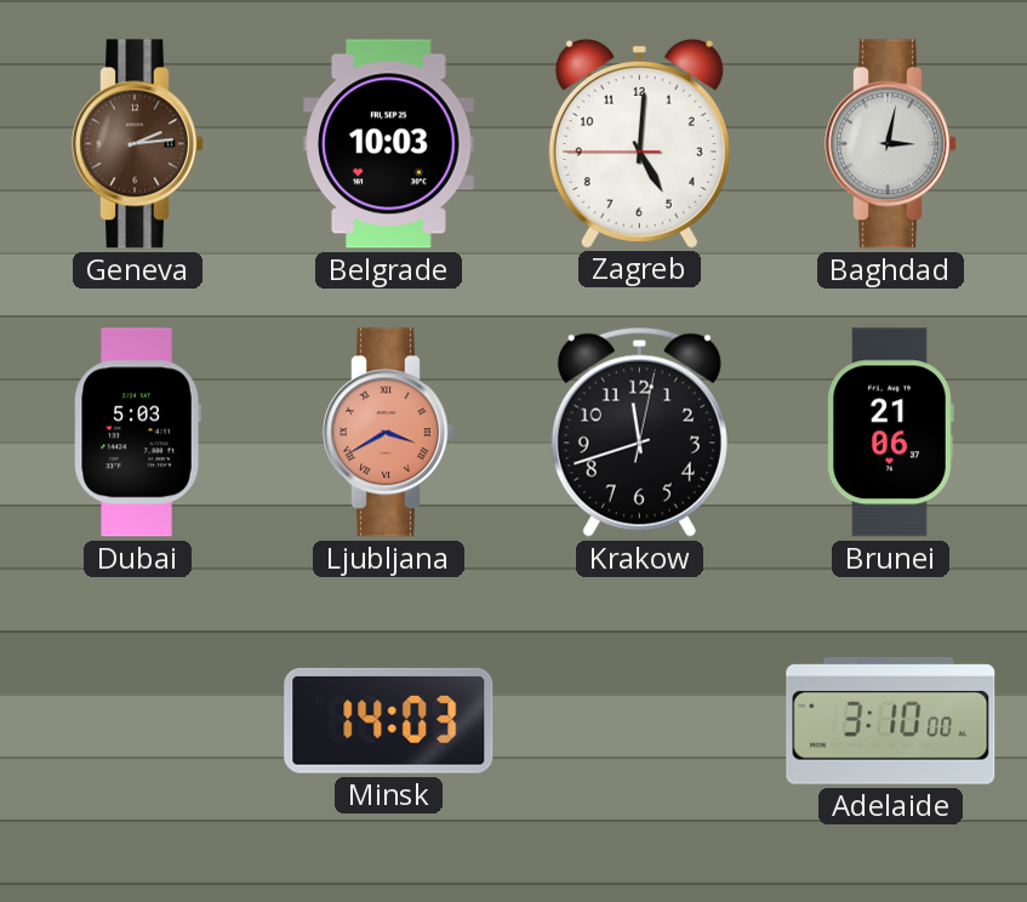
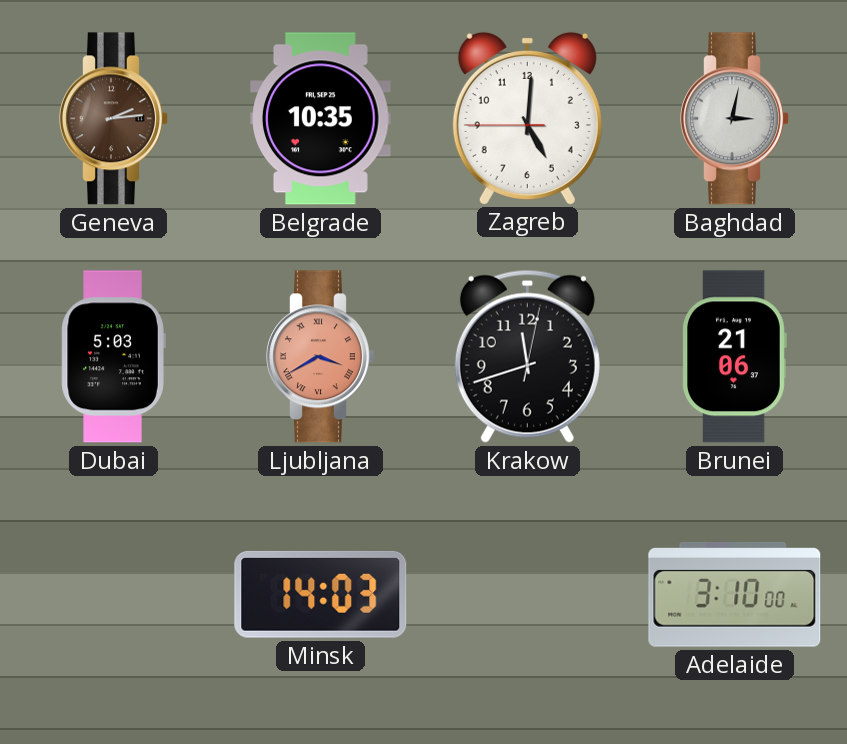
Belgrade: 10:03 -> 10:35
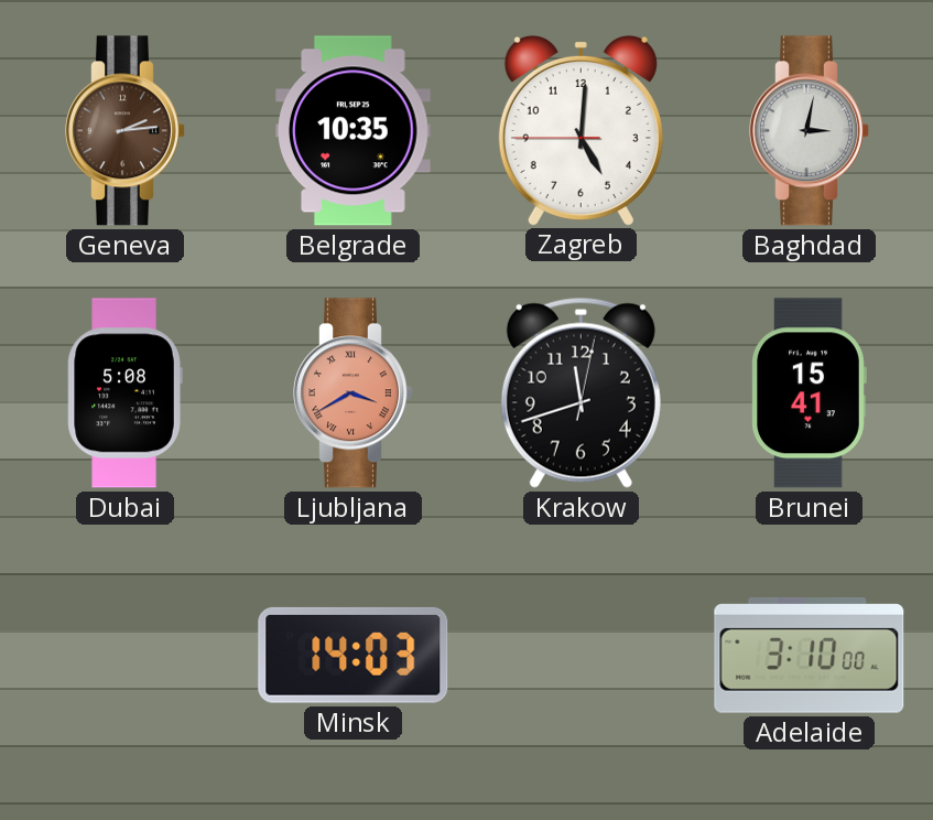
Dubai: 5:03 -> 5:08
Brunei: 21:06 -> 15:41
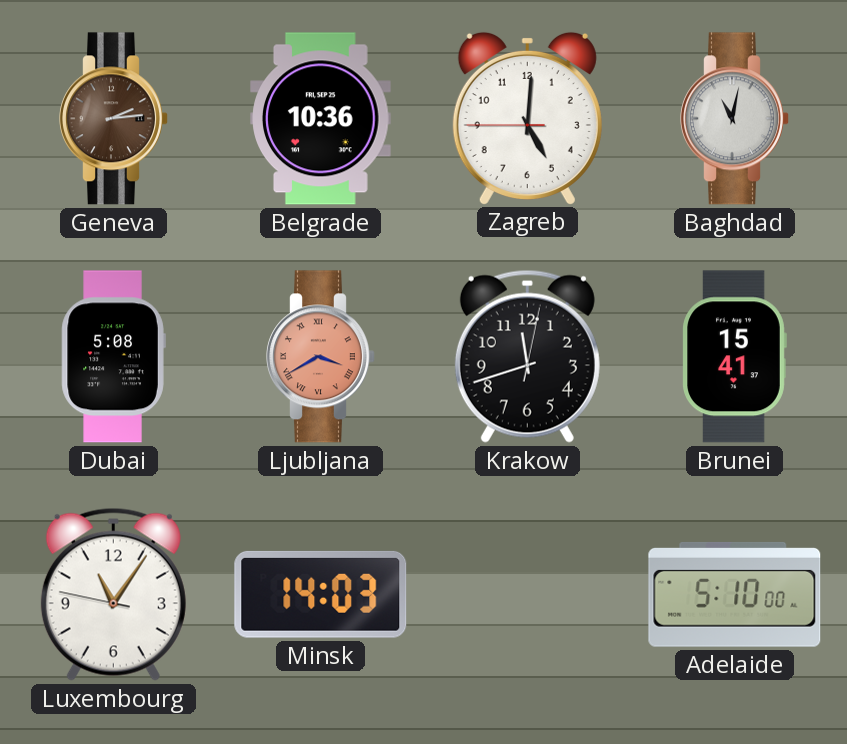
Belgrade: 10:35 -> 10:36
Baghdad: 3:02 -> 11:02
Luxembourg: none -> 11:05
Adelaide: 3:10 -> 5:10
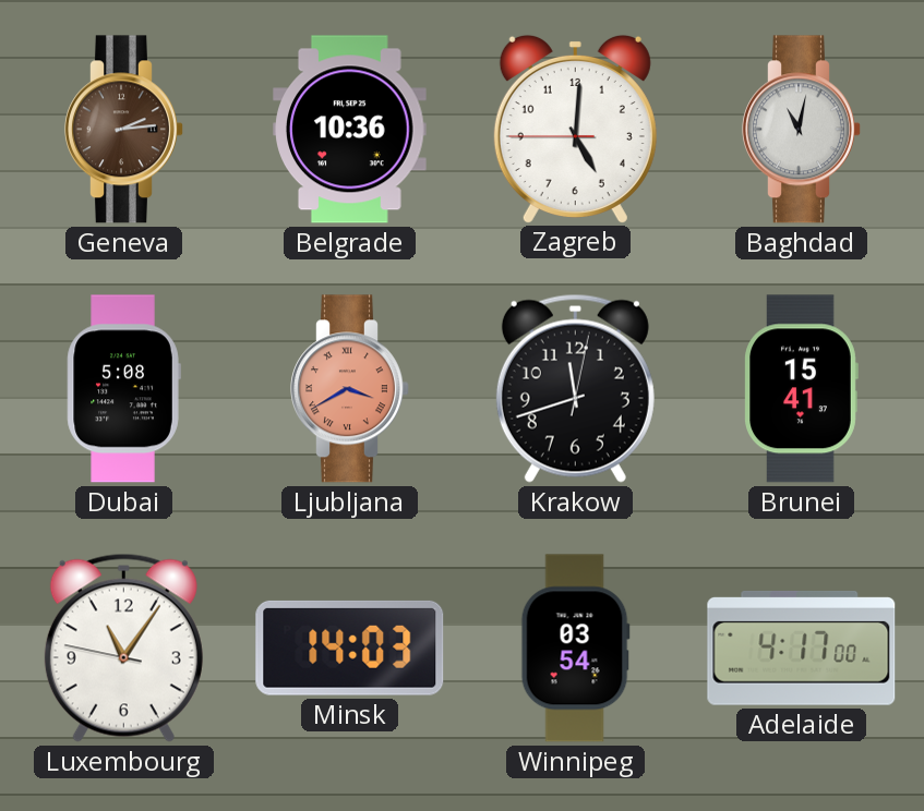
Winnipeg: none -> 03:54
Adelaide: 5:10 -> 4:17
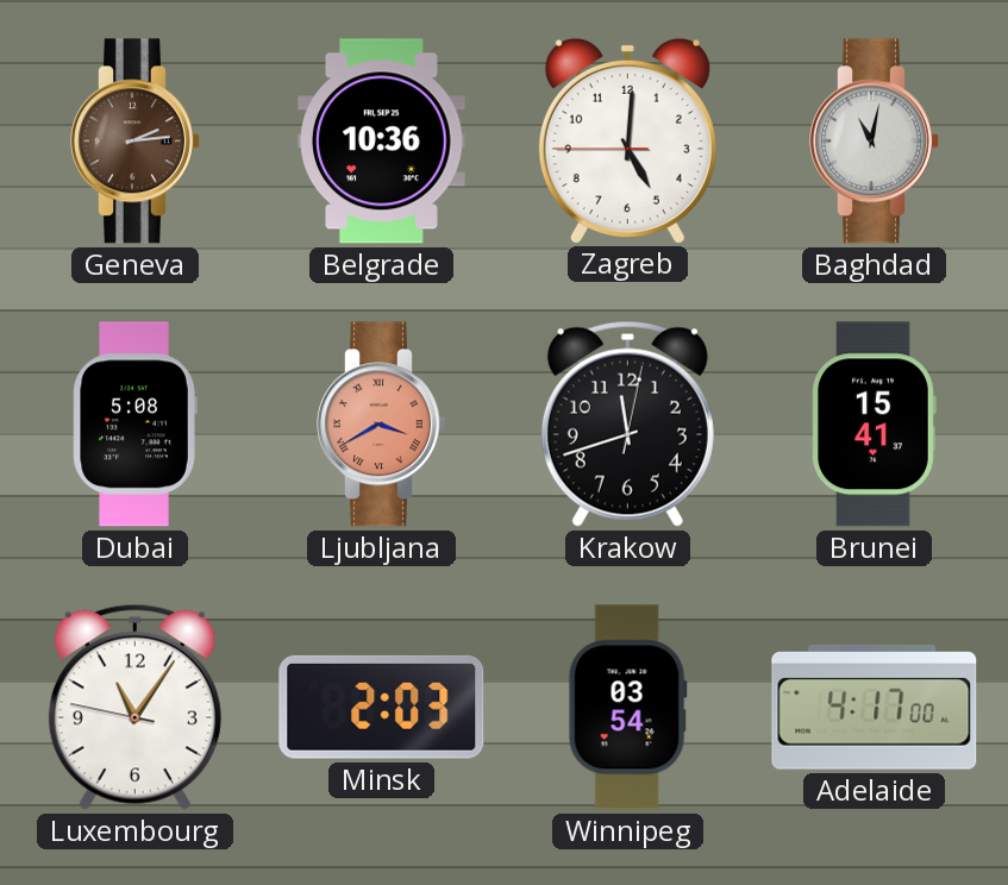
Minsk: 14:03 -> 2:03
